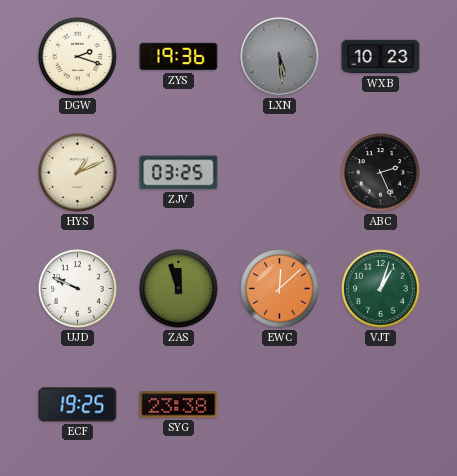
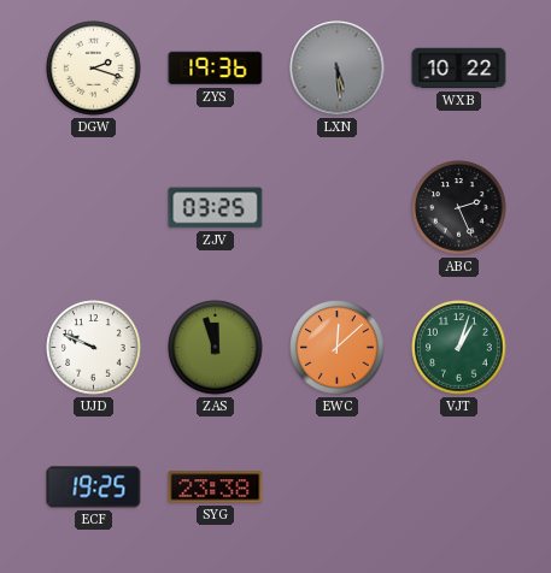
WXB: 10:23 -> 10:22
HYS: 1:11 -> none
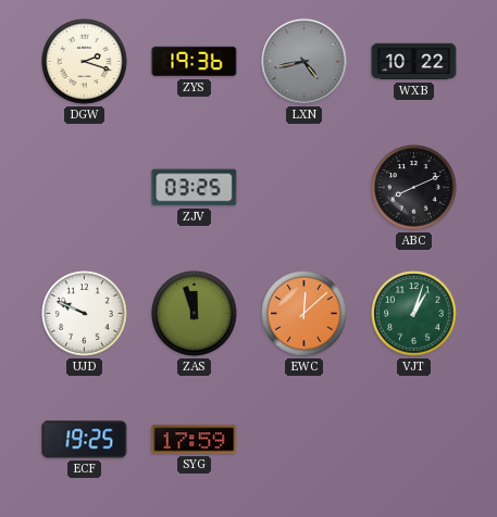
LXN: 5:29 -> 4:43
ABC: 2:26 -> 8:11
SYG: 23:38 -> 17:59
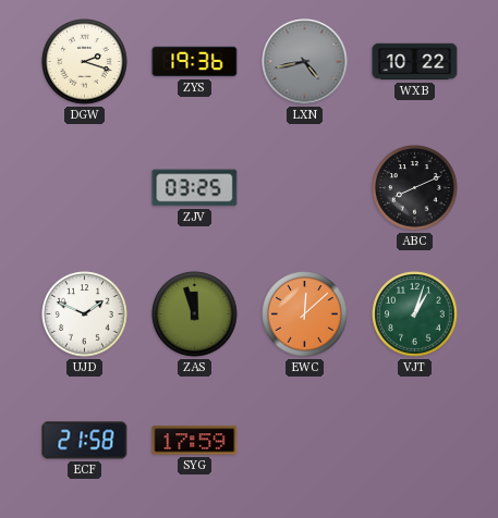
UJD: 9:49 -> 1:49
ECF: 19:25 -> 21:58
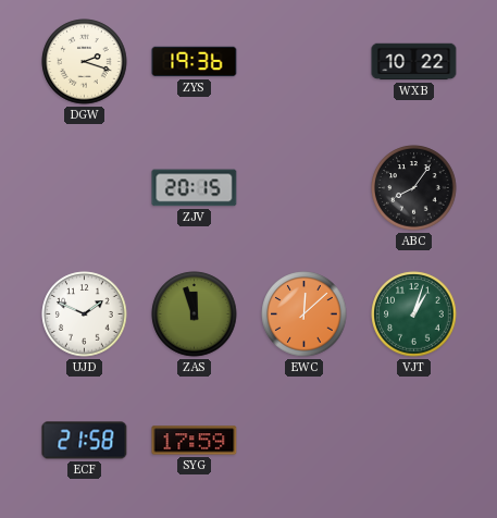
LXN: 4:43 -> none
ZJV: 03:25 -> 20:15
ABC: 8:11 -> 8:06
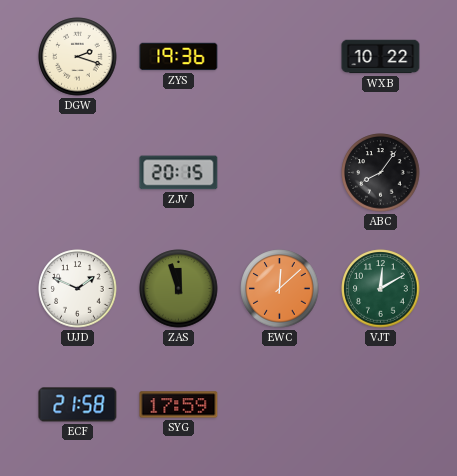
VJT: 1:03 -> 12:10
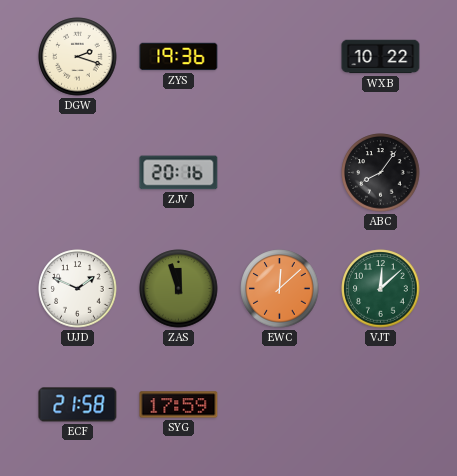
ZJV: 20:15 -> 20:16
VJT: 12:10 -> 12:08
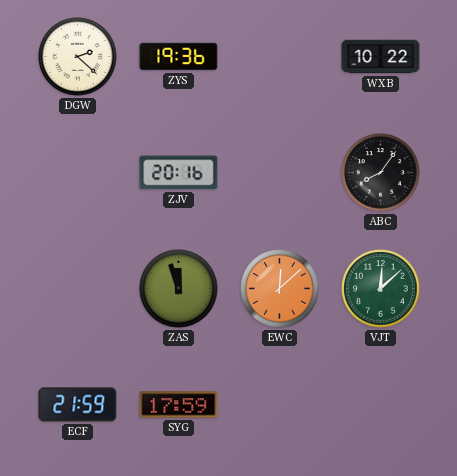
DGW: 2:18 -> 2:22
UJD: 1:49 -> none
ECF: 21:58 -> 21:59
